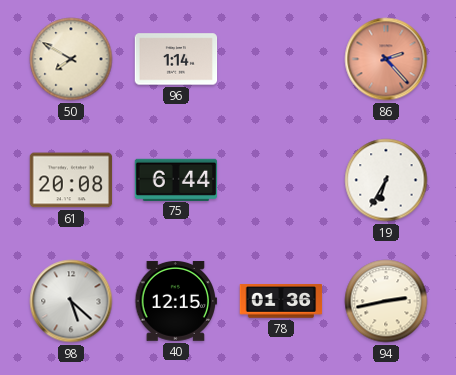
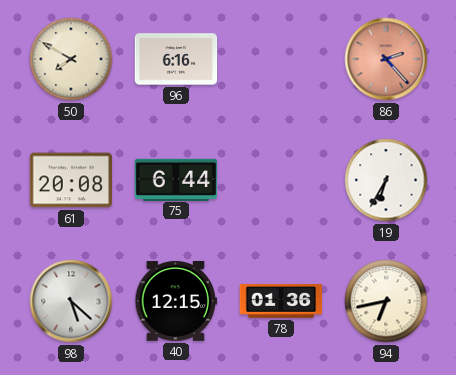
96: 1:14 -> 6:16
94: 2:43 -> 6:43
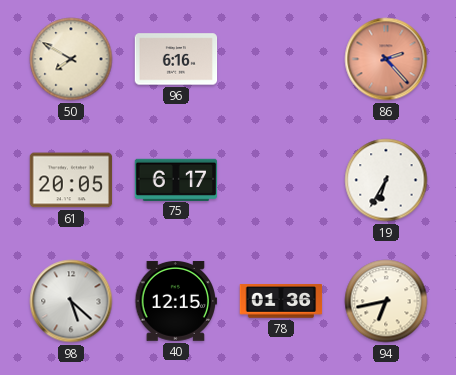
61: 20:08 -> 20:05
75: 6:44 -> 6:17
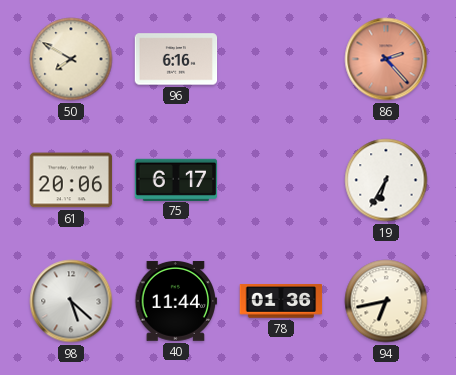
61: 20:05 -> 20:06
40: 12:15 -> 11:44
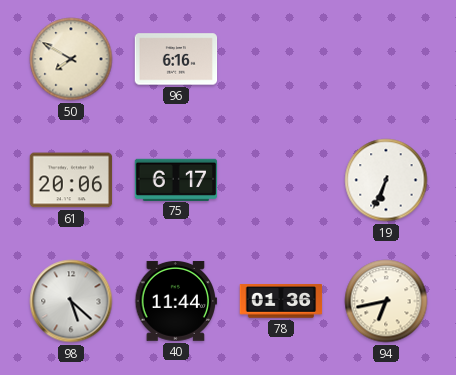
86: 2:23 -> none
19: 6:35 -> 6:34
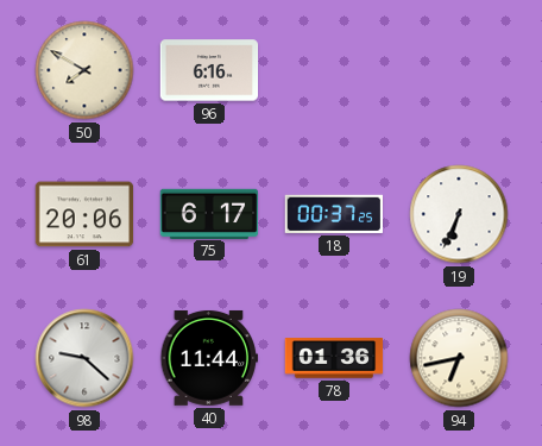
18: none -> 00:37
98: 5:22 -> 9:22
